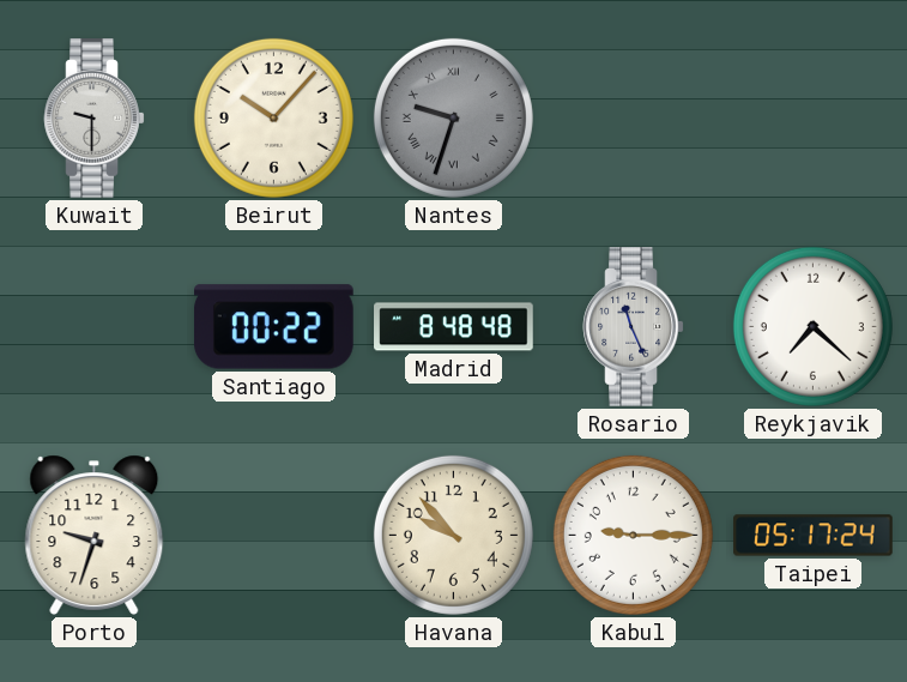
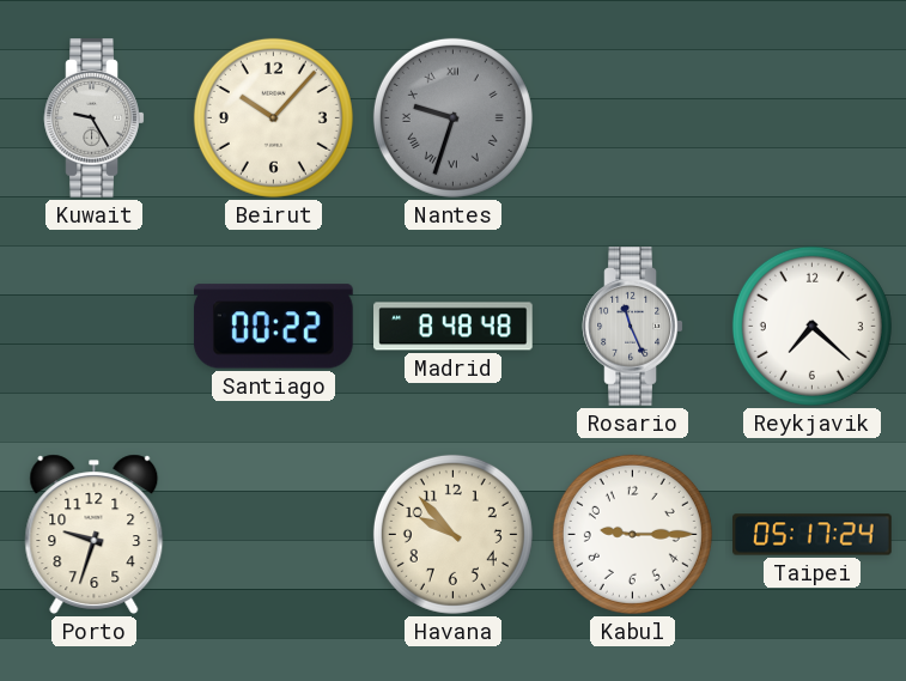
Kuwait: 9:30 -> 9:25
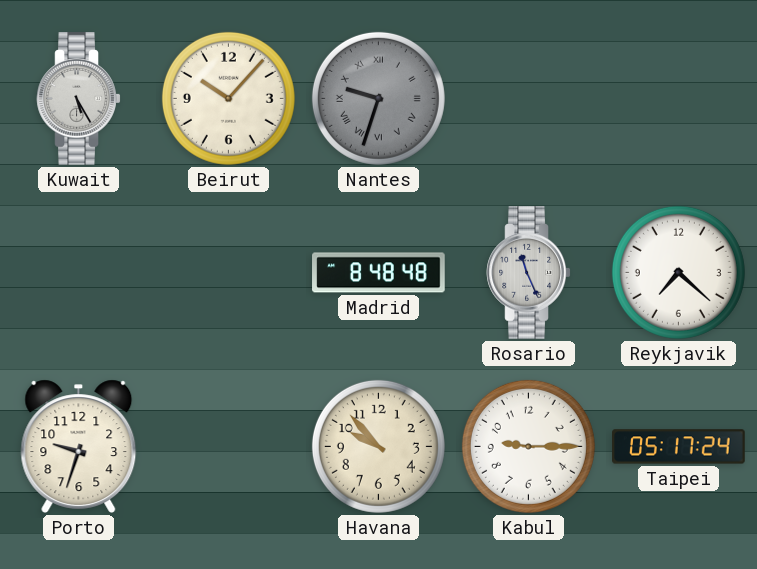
Kuwait: 9:25 -> 5:25
Santiago: 00:22 -> none
